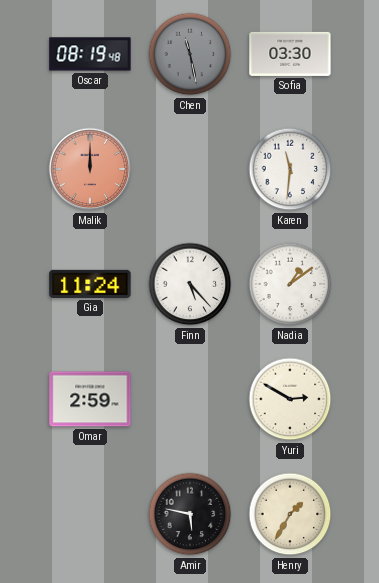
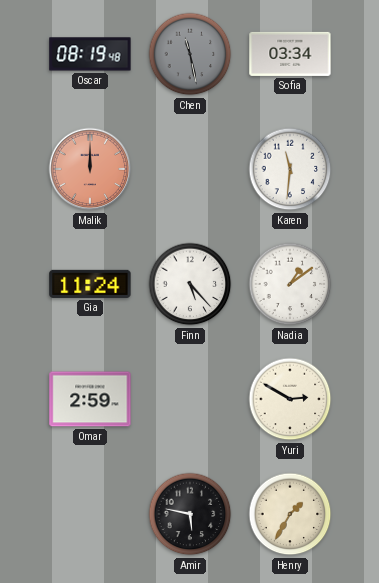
Sofia: 03:30 -> 03:34
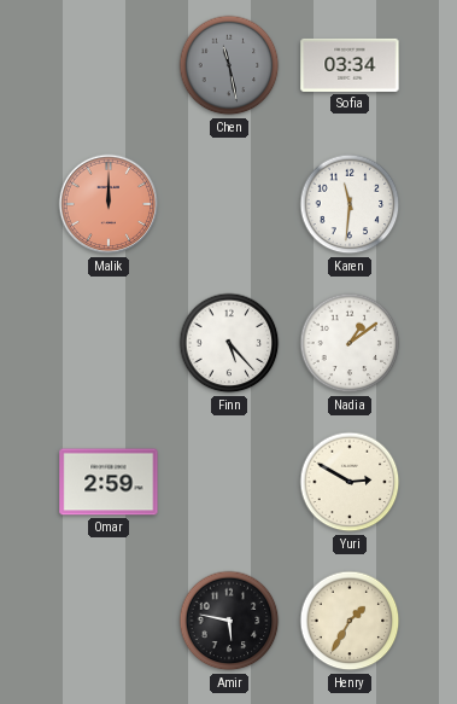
Oscar: 08:19 -> none
Gia: 11:24 -> none
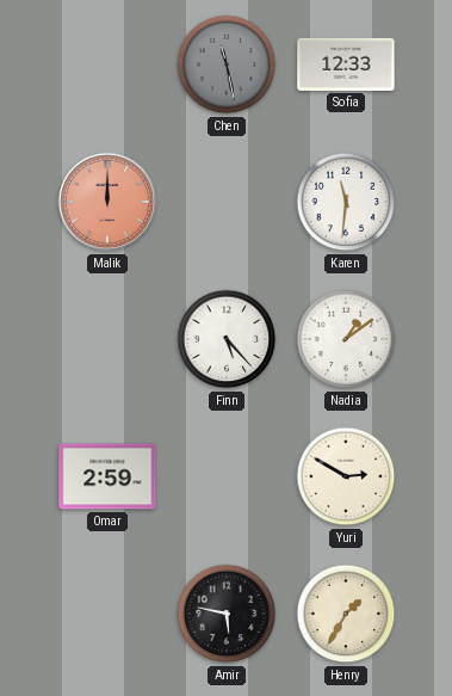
Sofia: 03:34 -> 12:33
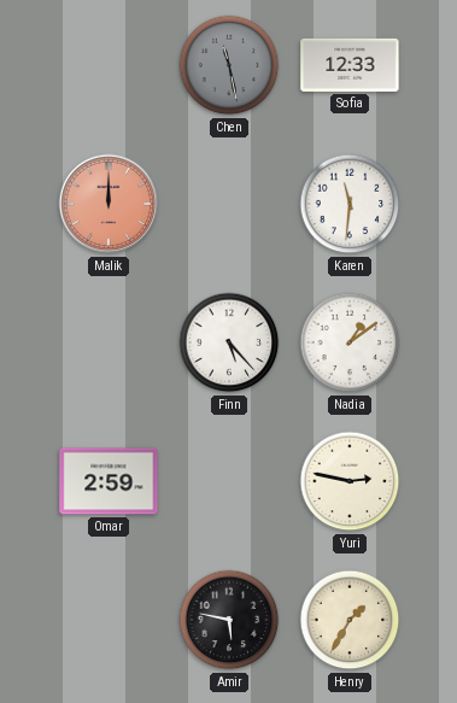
Yuri: 2:50 -> 2:47
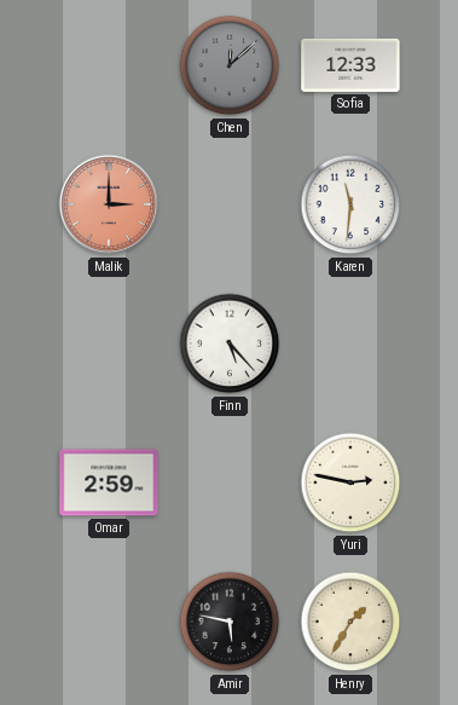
Chen: 11:28 -> 12:08
Malik: 12:00 -> 3:00
Nadia: 1:09 -> none
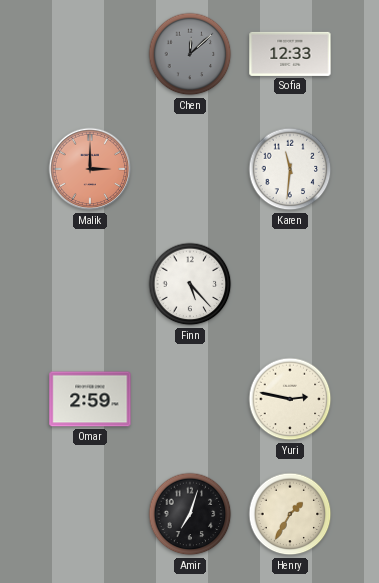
Amir: 5:47 -> 7:03
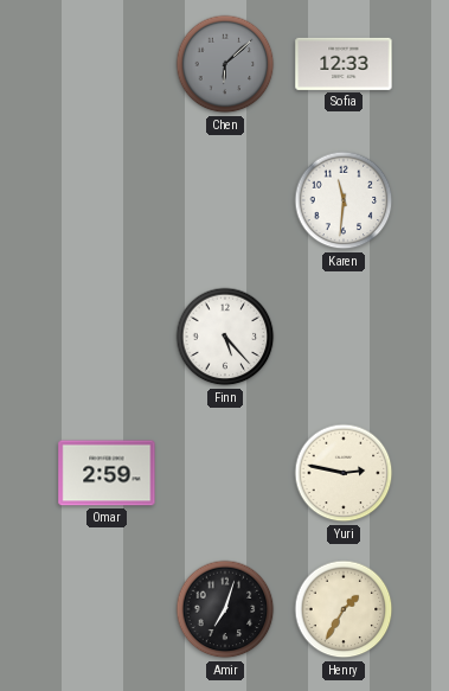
Chen: 12:08 -> 6:08
Malik: 3:00 -> none
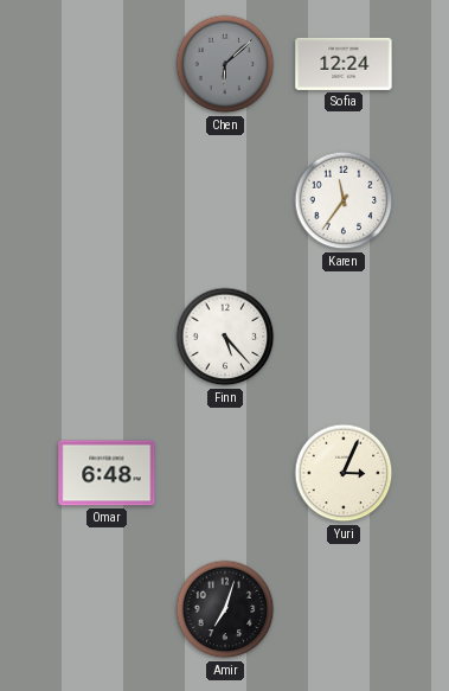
Sofia: 12:33 -> 12:24
Karen: 11:31 -> 11:36
Omar: 2:59 -> 6:48
Yuri: 2:47 -> 3:04
Henry: 1:35 -> none
